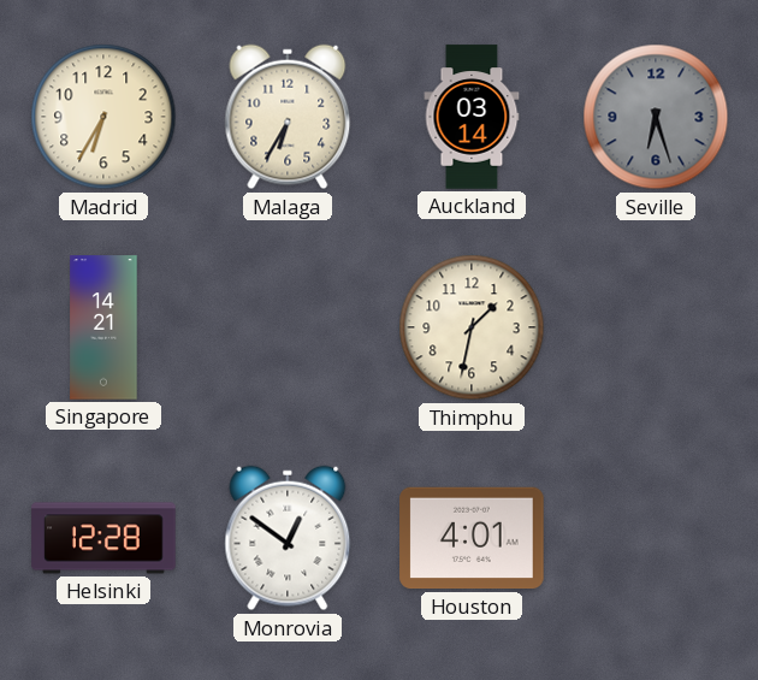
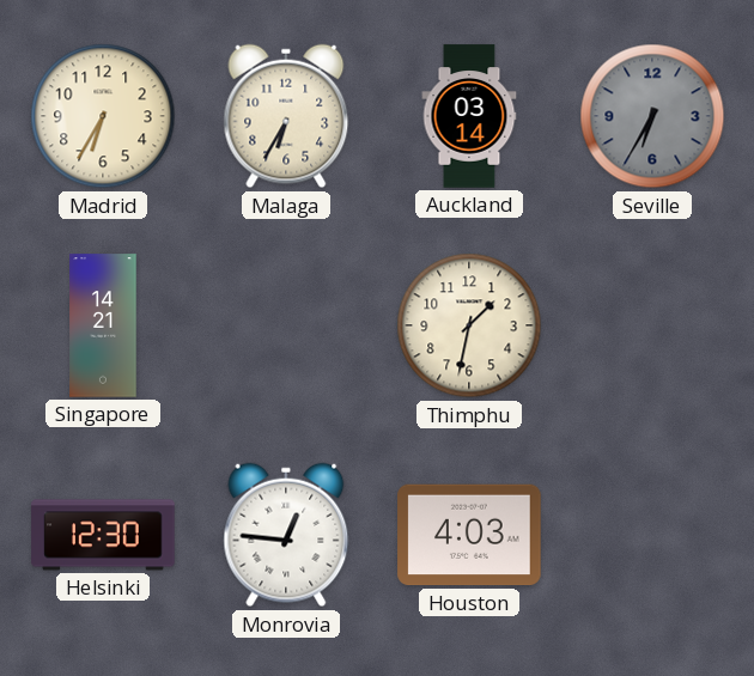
Seville: 6:27 -> 6:35
Helsinki: 12:28 -> 12:30
Monrovia: 12:51 -> 12:46
Houston: 4:01 -> 4:03
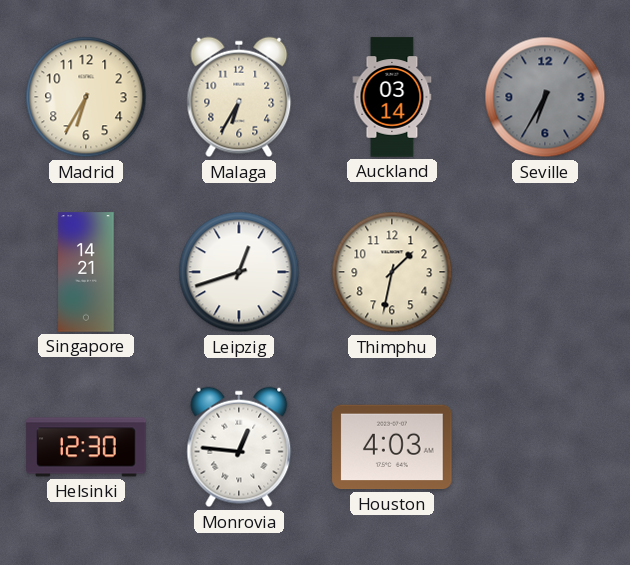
Leipzig: none -> 12:42
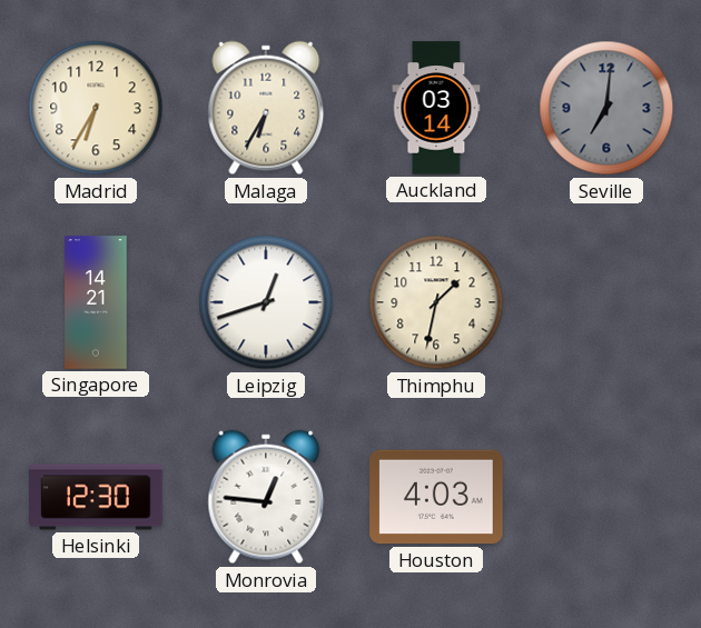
Seville: 6:35 -> 7:01
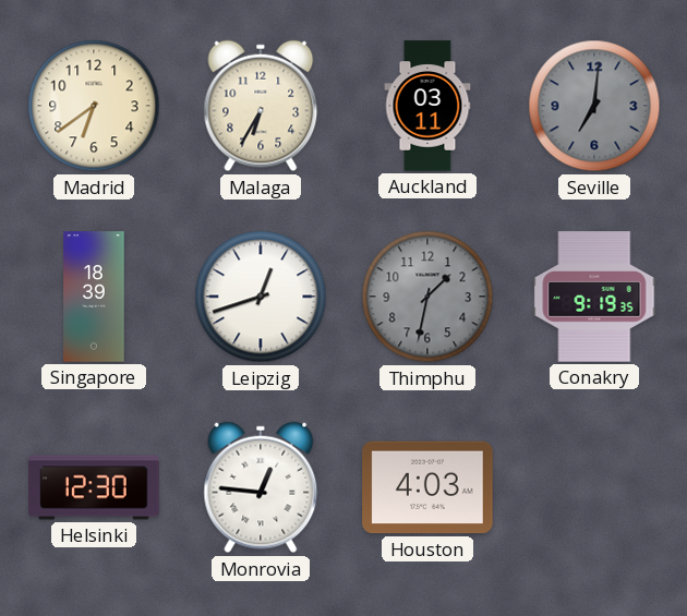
Madrid: 6:35 -> 6:39
Auckland: 03:14 -> 03:11
Singapore: 14:21 -> 18:39
Thimphu dial: cream -> grey
Conakry: none -> 9:19
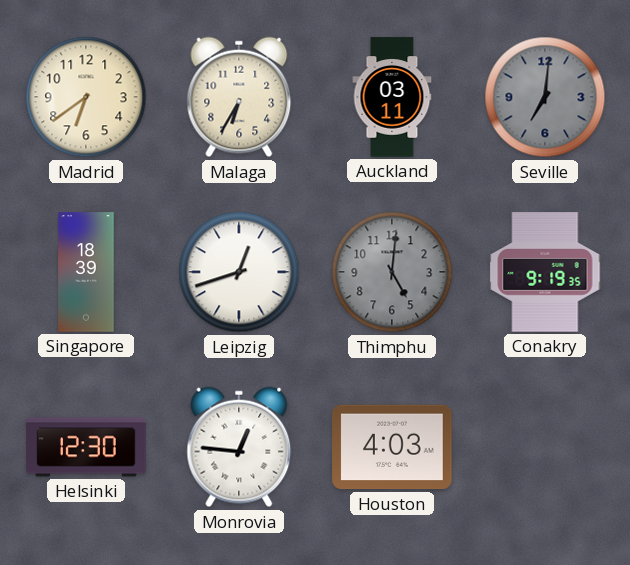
Thimphu: 1:32 -> 5:01
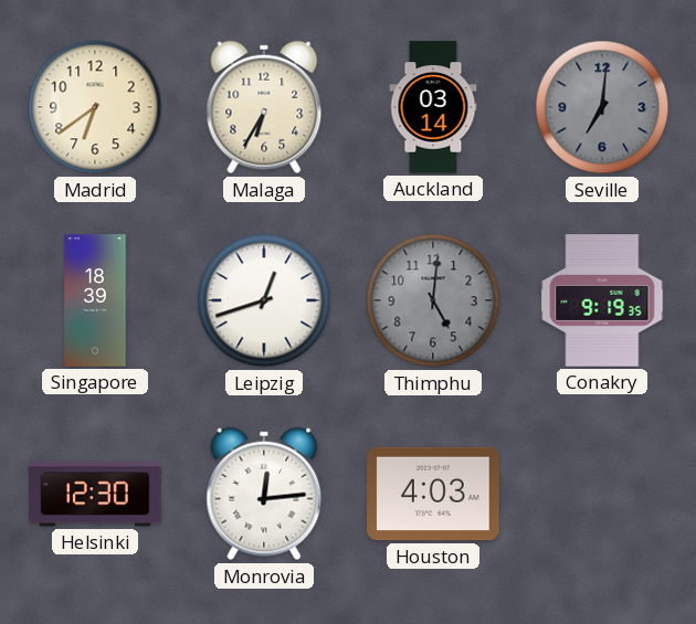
Auckland: 03:11 -> 03:14
Monrovia: 12:46 -> 12:14
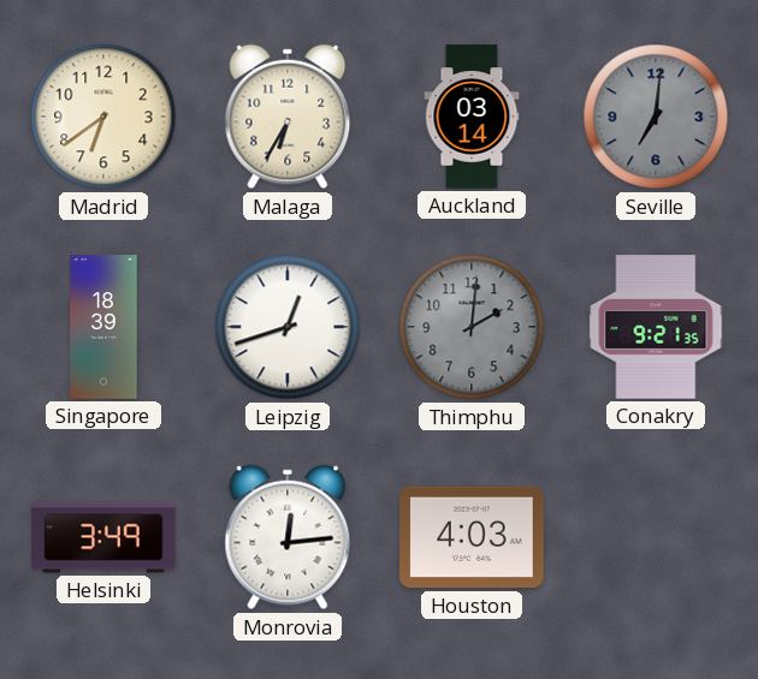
Thimphu: 5:01 -> 2:01
Conakry: 9:19 -> 9:21
Helsinki: 12:30 -> 3:49
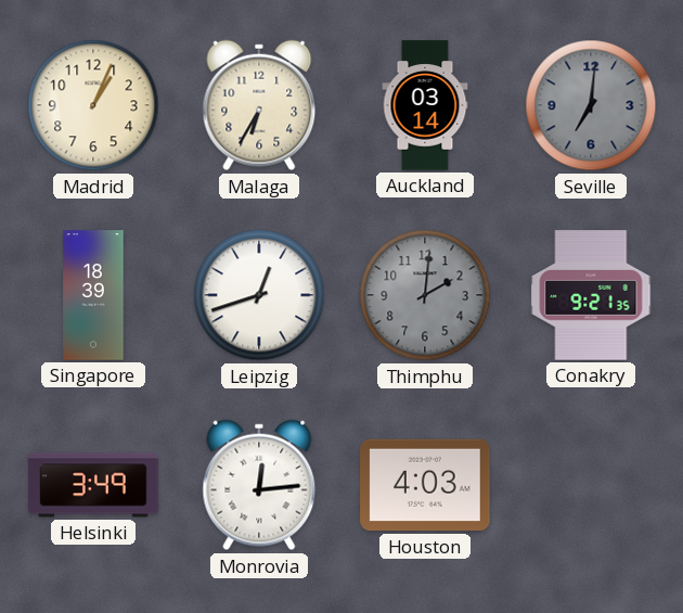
Madrid: 6:39 -> 1:04
